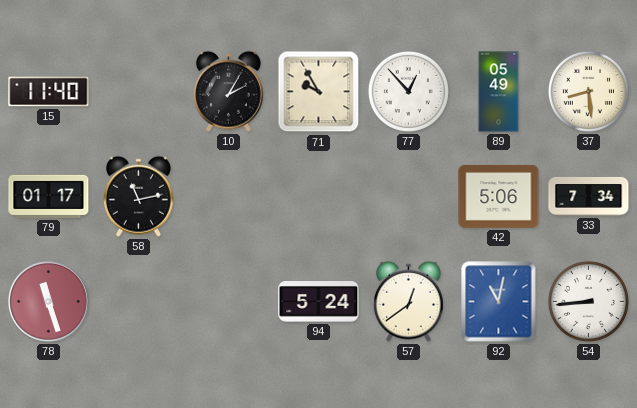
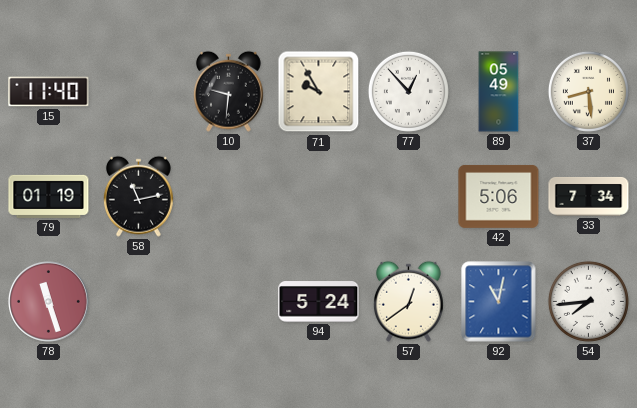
10: 2:05 -> 9:31
79: 01:17 -> 01:19
54: 8:44 -> 7:44
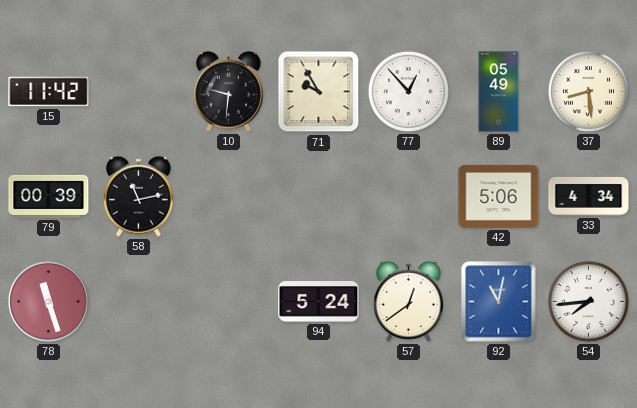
15: 11:40 -> 11:42
79: 01:19 -> 00:39
33: 7:34 -> 4:34
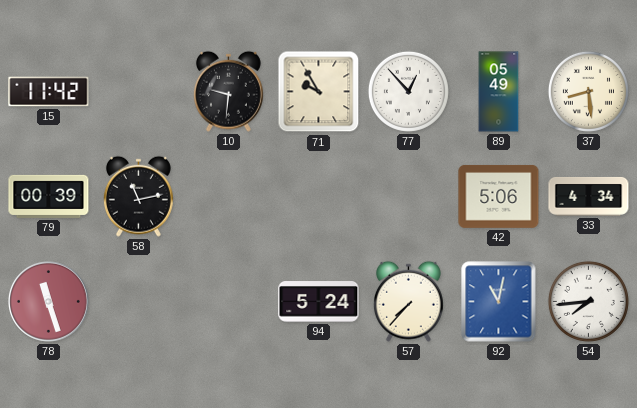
57: 12:39 -> 7:37
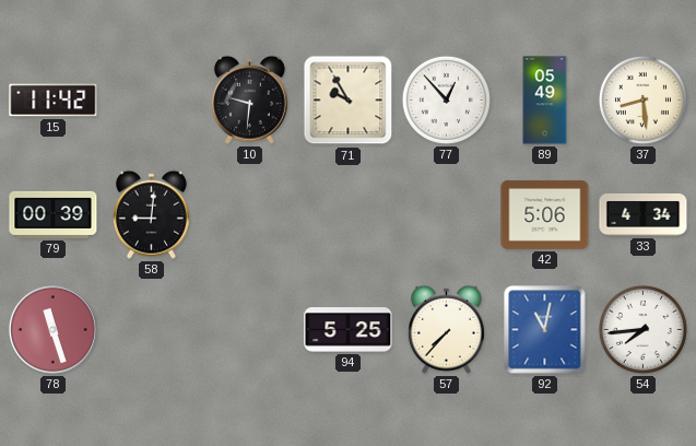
58: 11:13 -> 9:01
94: 5:24 -> 5:25
